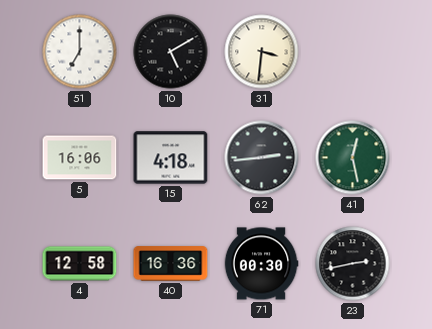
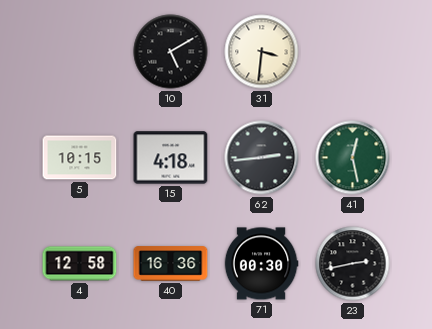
51: 7:00 -> none
5: 16:06 -> 10:15
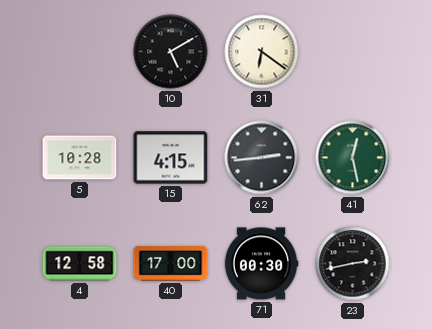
31: 3:31 -> 6:21
5: 10:15 -> 10:28
15: 4:18 -> 4:15
40: 16:36 -> 17:00
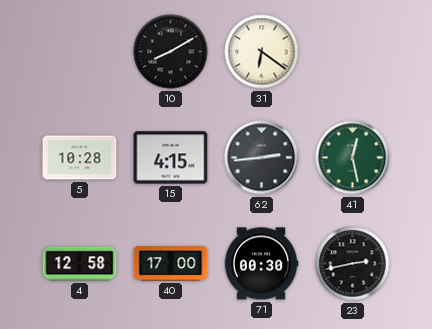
10: 5:10 -> 8:10
